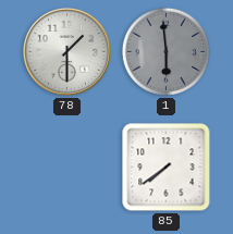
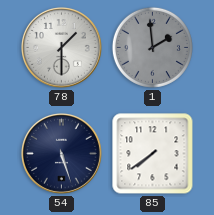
1: 5:59 -> 1:59
54: none -> 5:27
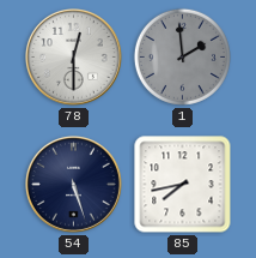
78: 1:30 -> 12:30
85: 7:39 -> 7:43
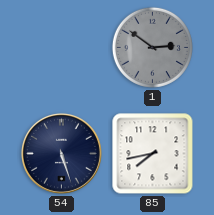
78: 12:30 -> none
1: 1:59 -> 2:51
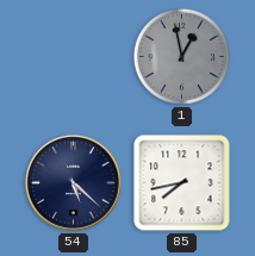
1: 2:51 -> 12:58
54: 5:27 -> 5:22
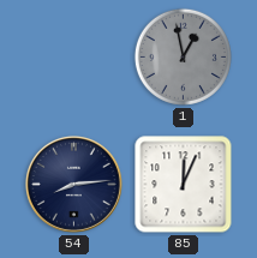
54: 5:22 -> 8:14
85: 7:43 -> 12:04
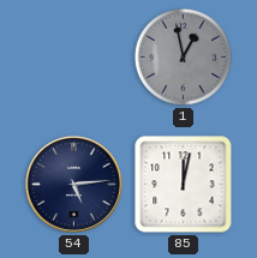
54: 8:14 -> 5:14
85: 12:04 -> 12:02
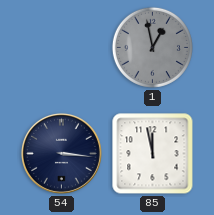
54: 5:14 -> 3:16
85: 12:02 -> 11:58
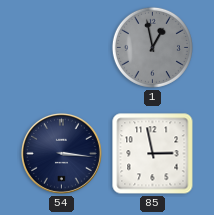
85: 11:58 -> 2:58
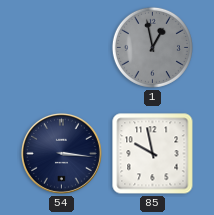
85: 2:58 -> 9:58
